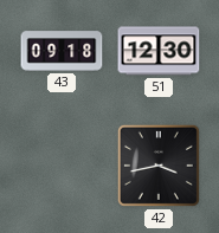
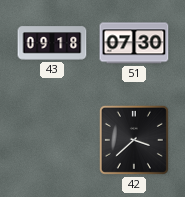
51: 12:30 -> 07:30
42: 3:43 -> 3:38
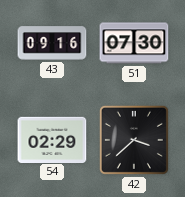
43: 09:18 -> 09:16
54: none -> 02:29
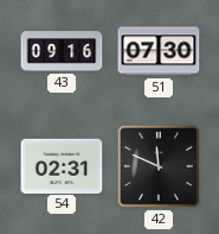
54: 02:29 -> 02:31
42: 3:38 -> 11:49
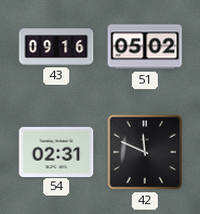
51: 07:30 -> 05:02
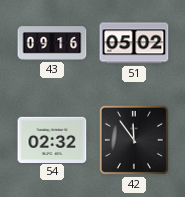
54: 02:31 -> 02:32
42: 11:49 -> 11:54
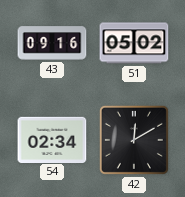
54: 02:32 -> 02:34
42: 11:54 -> 12:10
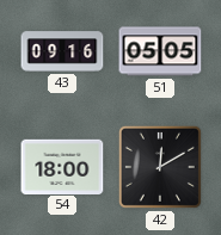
51: 05:02 -> 05:05
54: 02:34 -> 18:00
